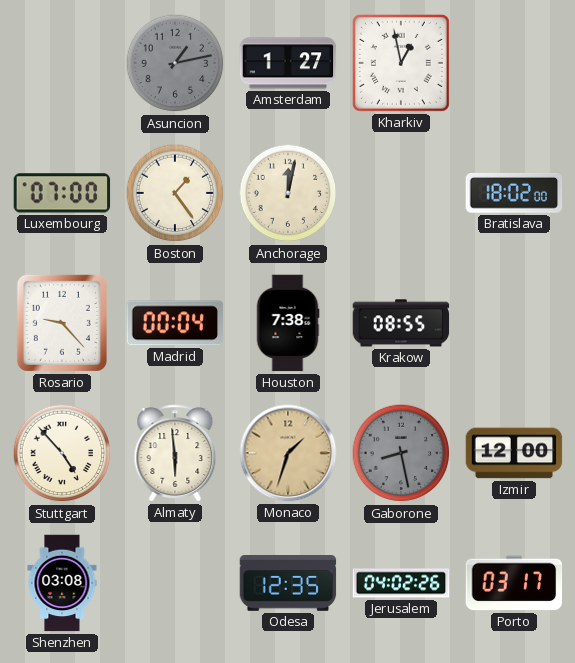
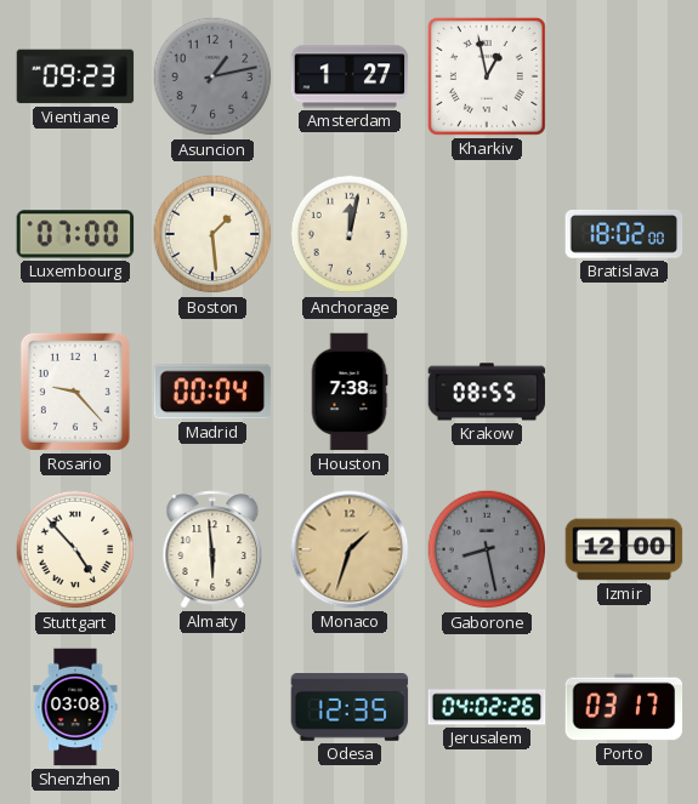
Vientiane: none -> 09:23
Boston: 1:24 -> 1:29
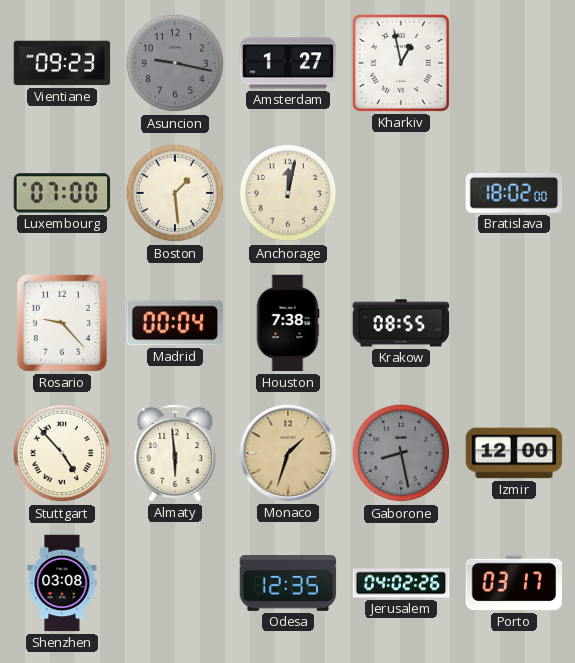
Asuncion: 1:13 -> 9:17
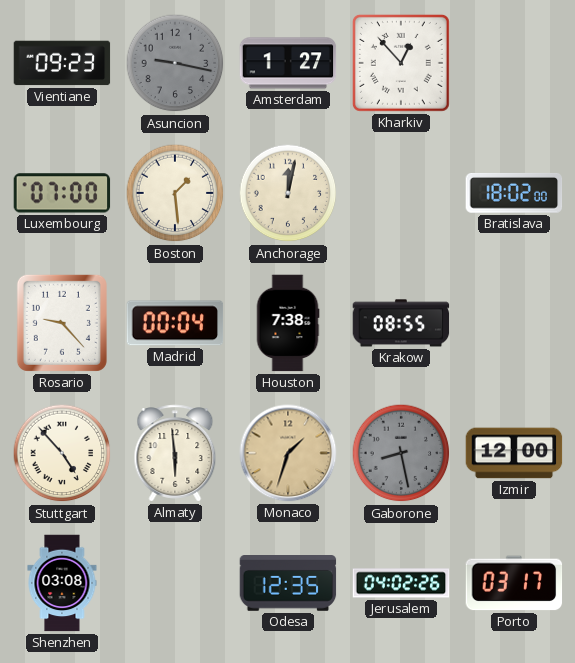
Kharkiv: 12:58 -> 12:53
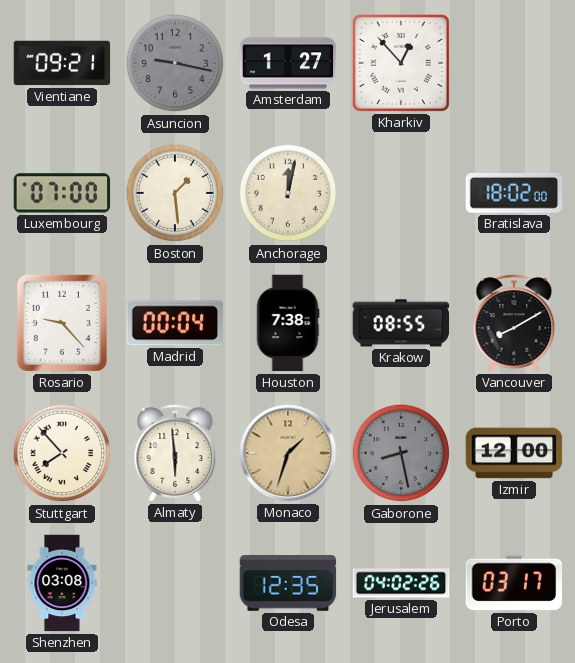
Vientiane: 09:23 -> 09:21
Vancouver: none -> 8:10
Stuttgart: 4:53 -> 7:53
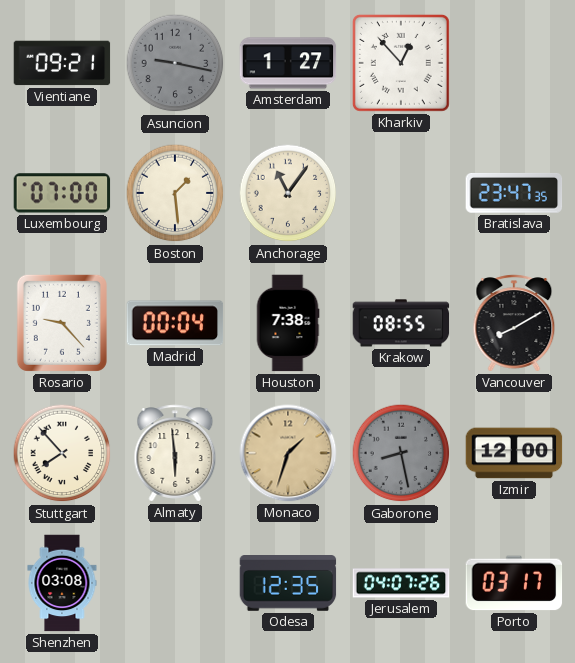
Anchorage: 12:02 -> 11:06
Bratislava: 18:02 -> 23:47
Jerusalem: 04:02 -> 04:07
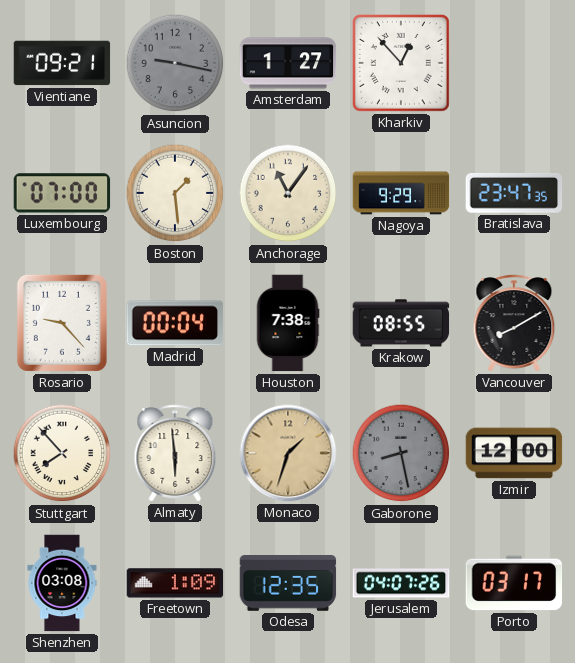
Nagoya: none -> 9:29
Freetown: none -> 1:09
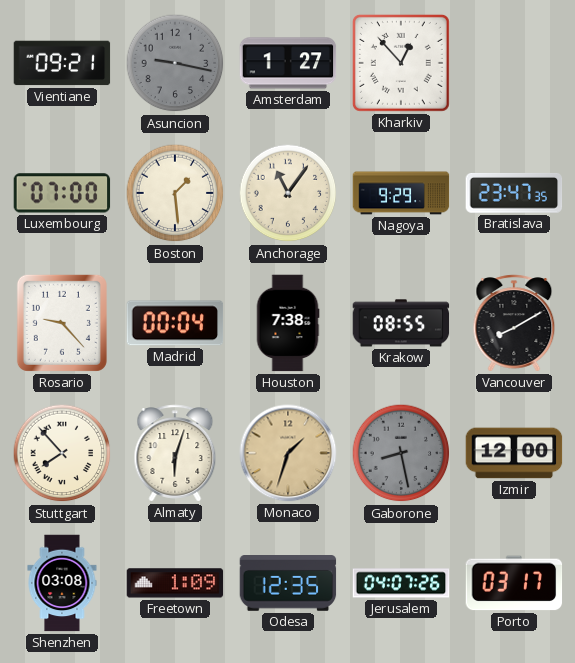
Almaty: 5:59 -> 6:03
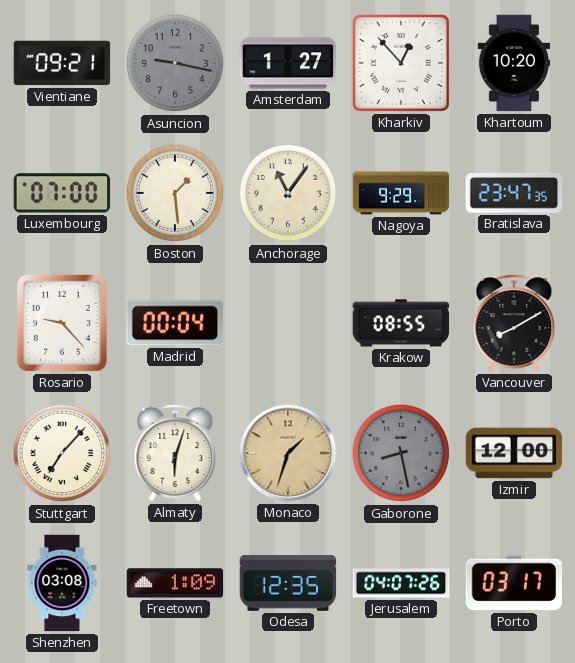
Khartoum: none -> 10:20
Houston: 7:38 -> none
Stuttgart: 7:53 -> 7:07
